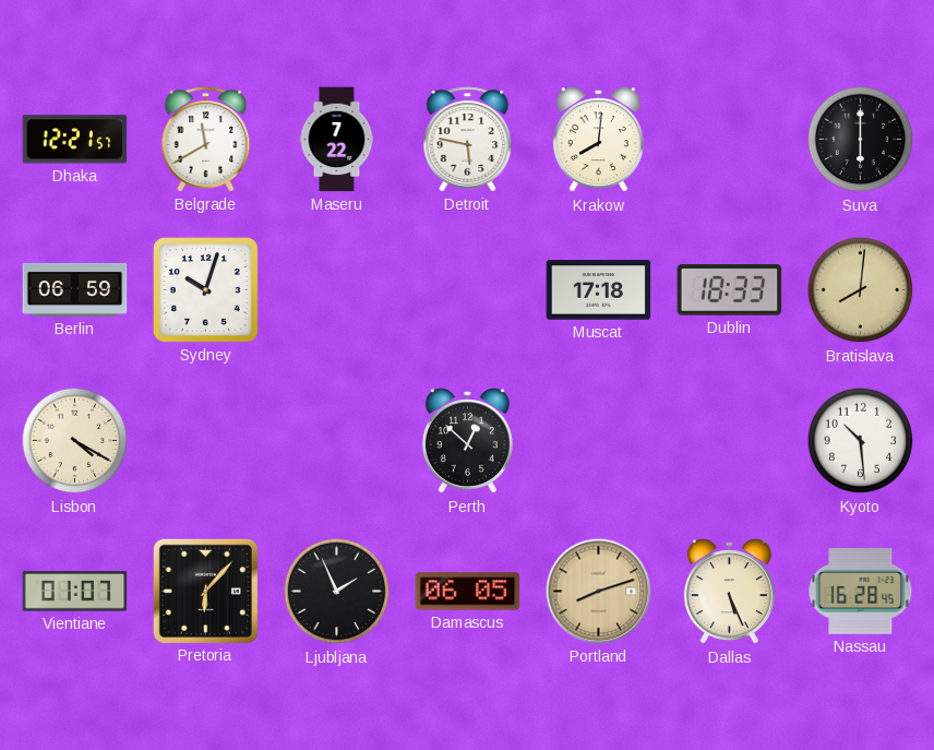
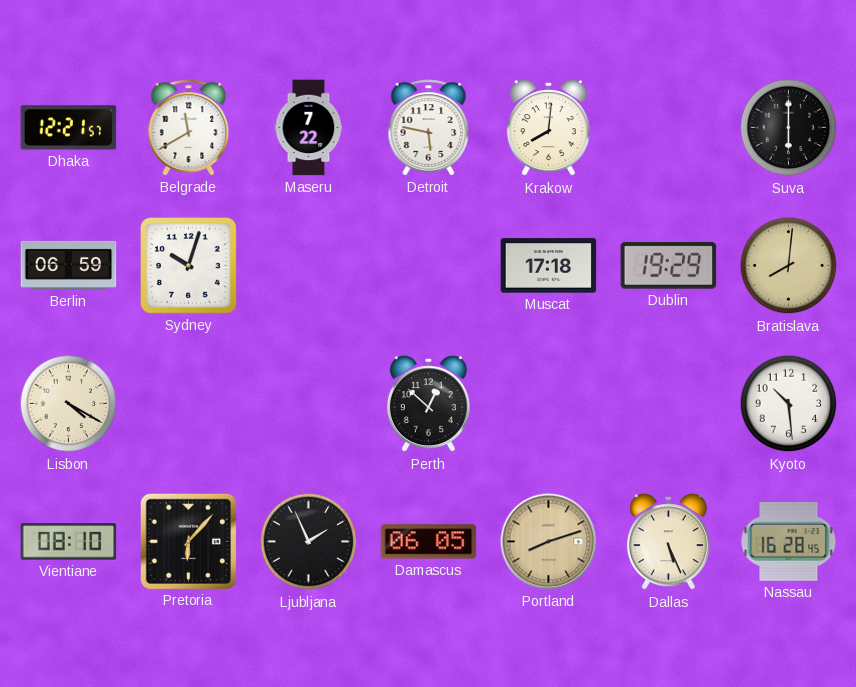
Dublin: 18:33 -> 19:29
Vientiane: 01:07 -> 08:10
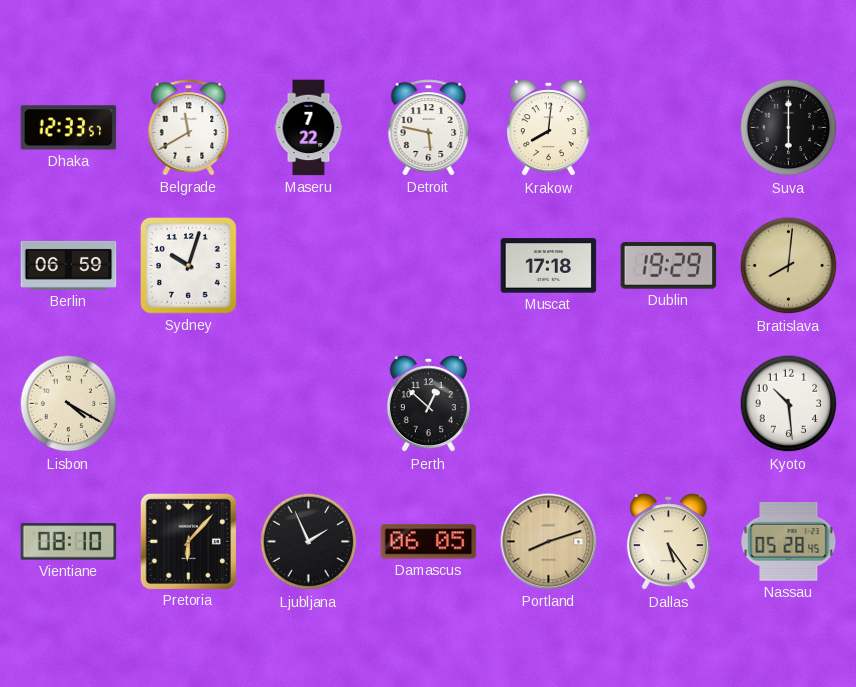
Dhaka: 12:21 -> 12:33
Dallas: 5:26 -> 5:24
Nassau: 16:28 -> 05:28
